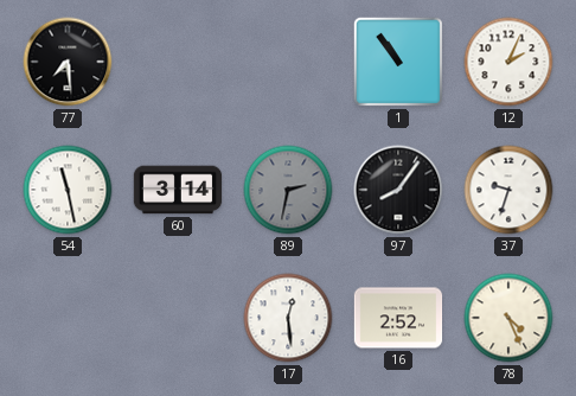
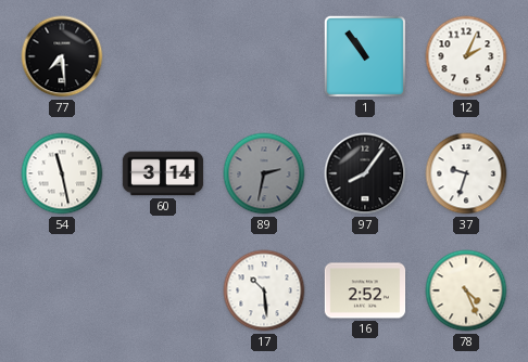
17: 12:29 -> 10:29
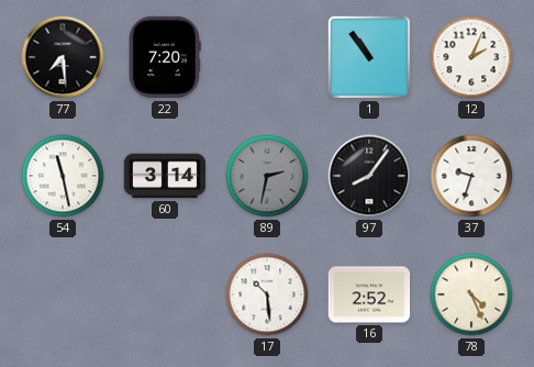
22: none -> 7:20
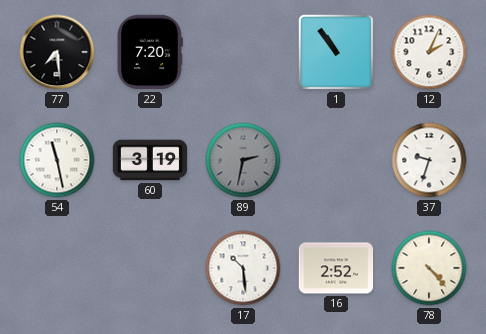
60: 3:14 -> 3:19
97: 8:06 -> none
78: 4:26 -> 4:23
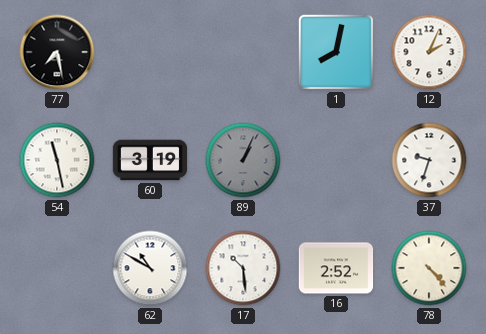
77: 7:29 -> 7:28
22: 7:20 -> none
1: 10:54 -> 8:02
89: 2:32 -> 1:04
62: none -> 10:50
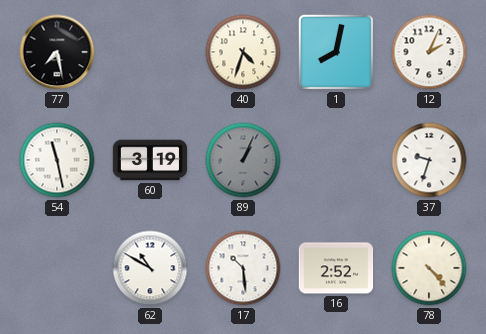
40: none -> 4:33
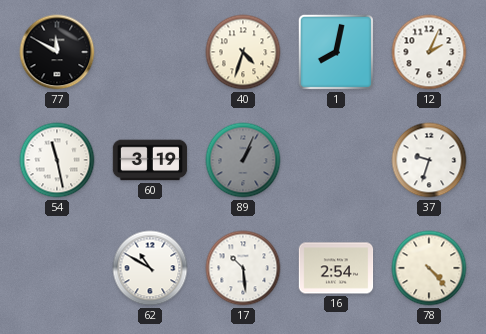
77: 7:28 -> 11:50
16: 2:52 -> 2:54
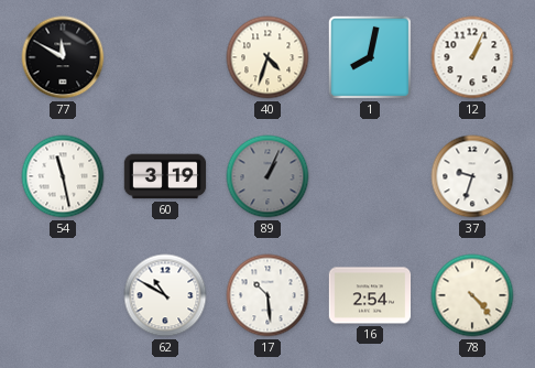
12: 2:04 -> 1:04
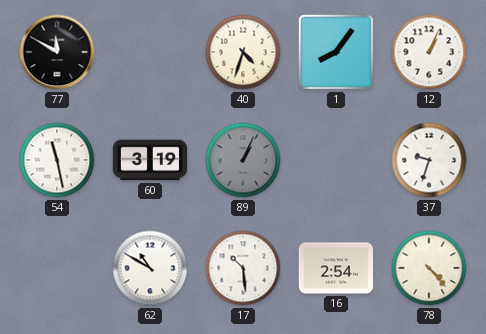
1: 8:02 -> 8:06
